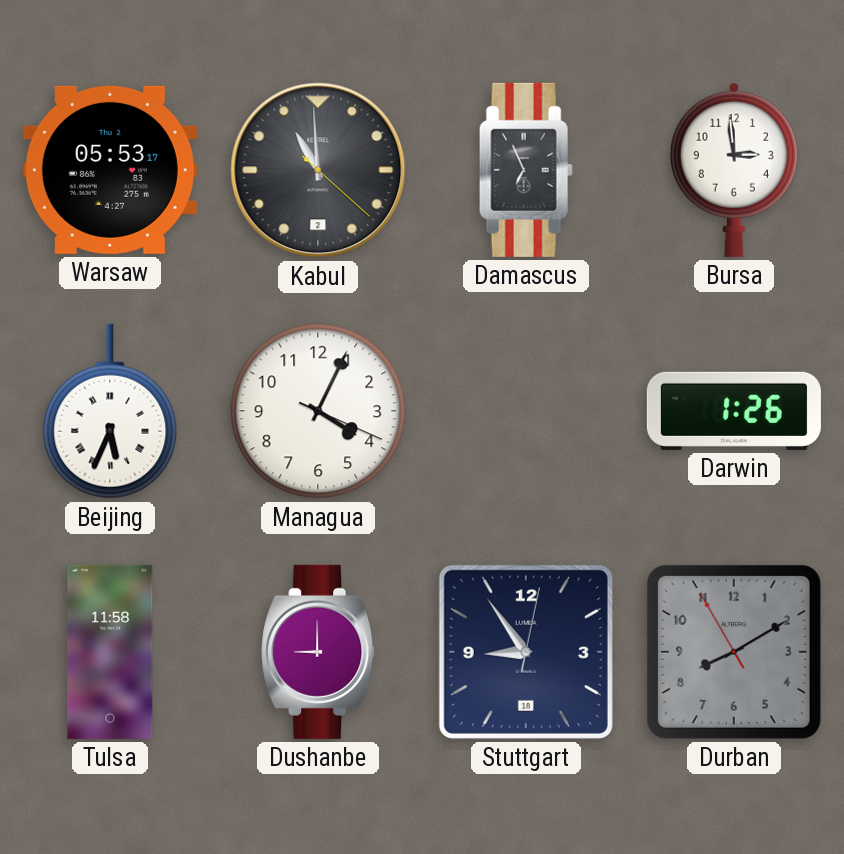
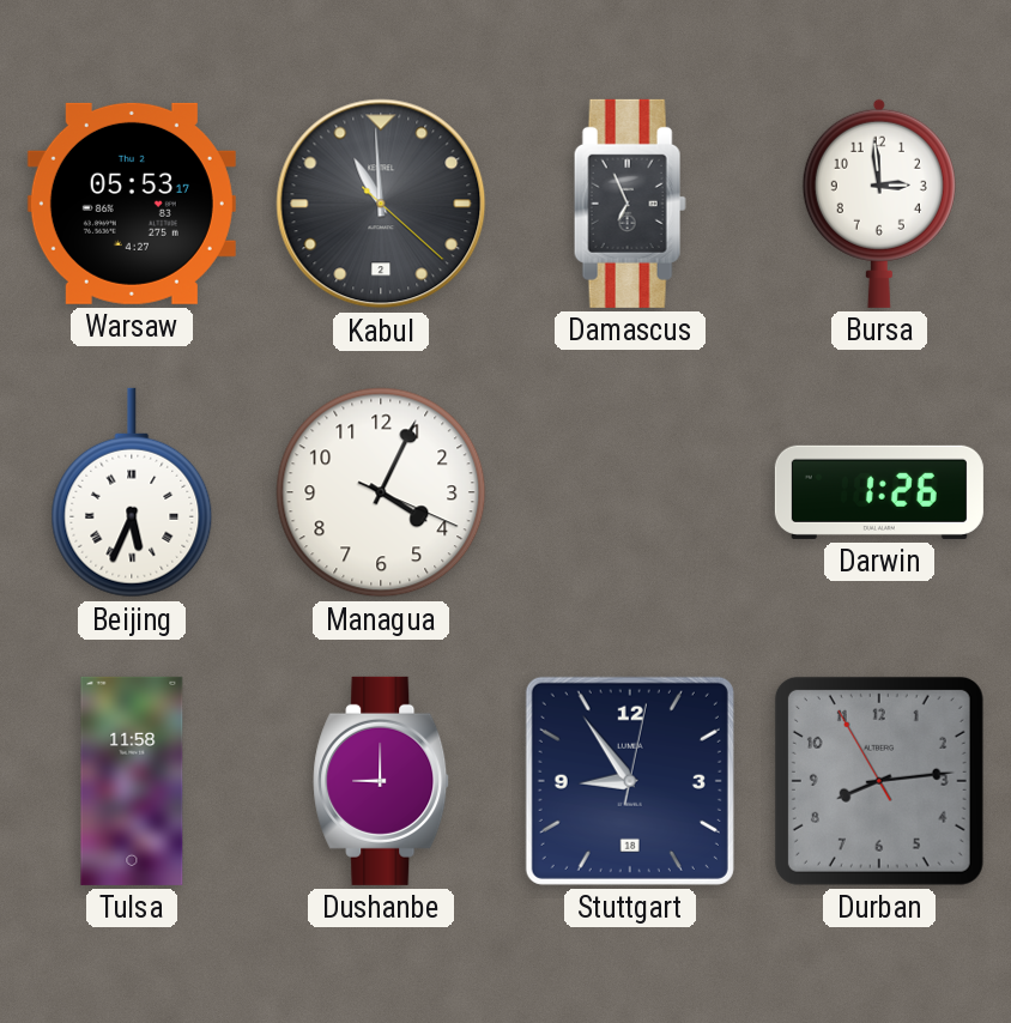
Durban: 8:09 -> 8:13
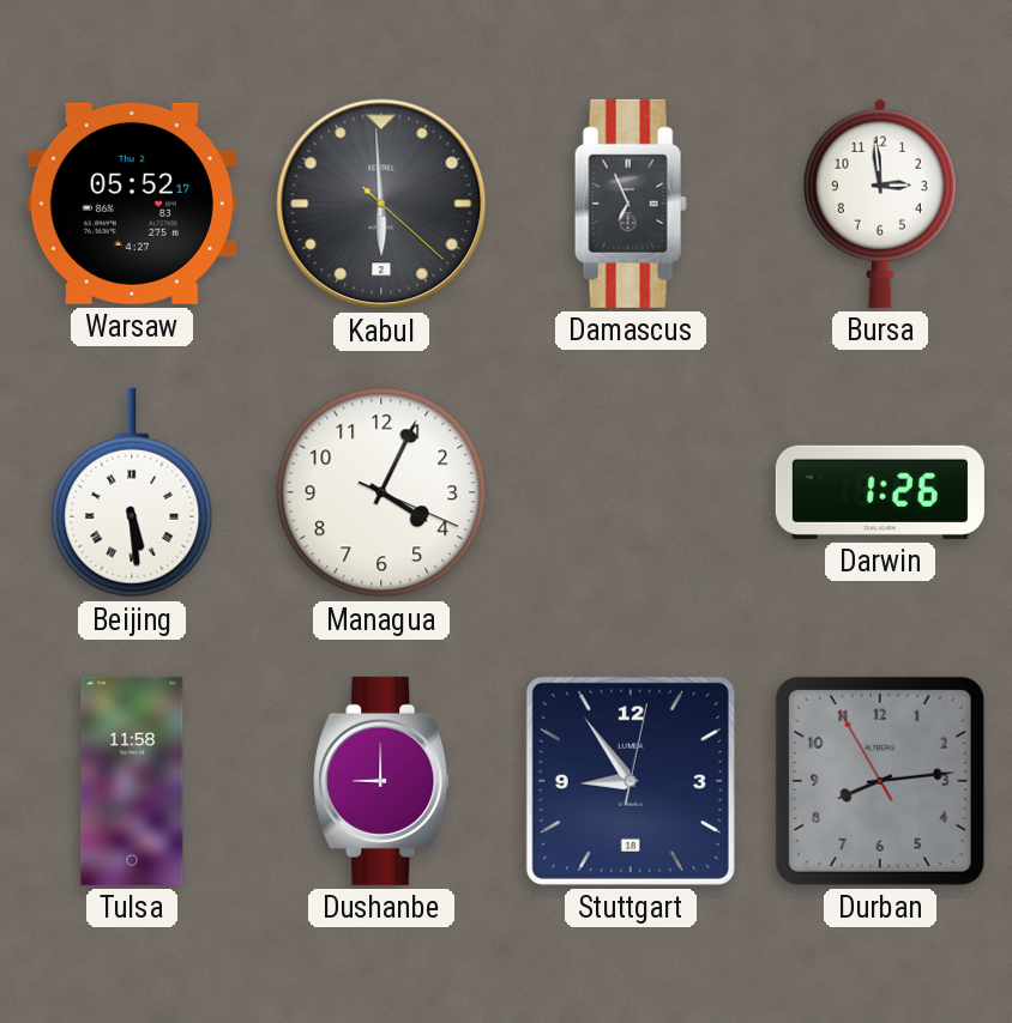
Warsaw: 05:53 -> 05:52
Kabul: 10:59 -> 5:59
Beijing: 5:34 -> 5:29
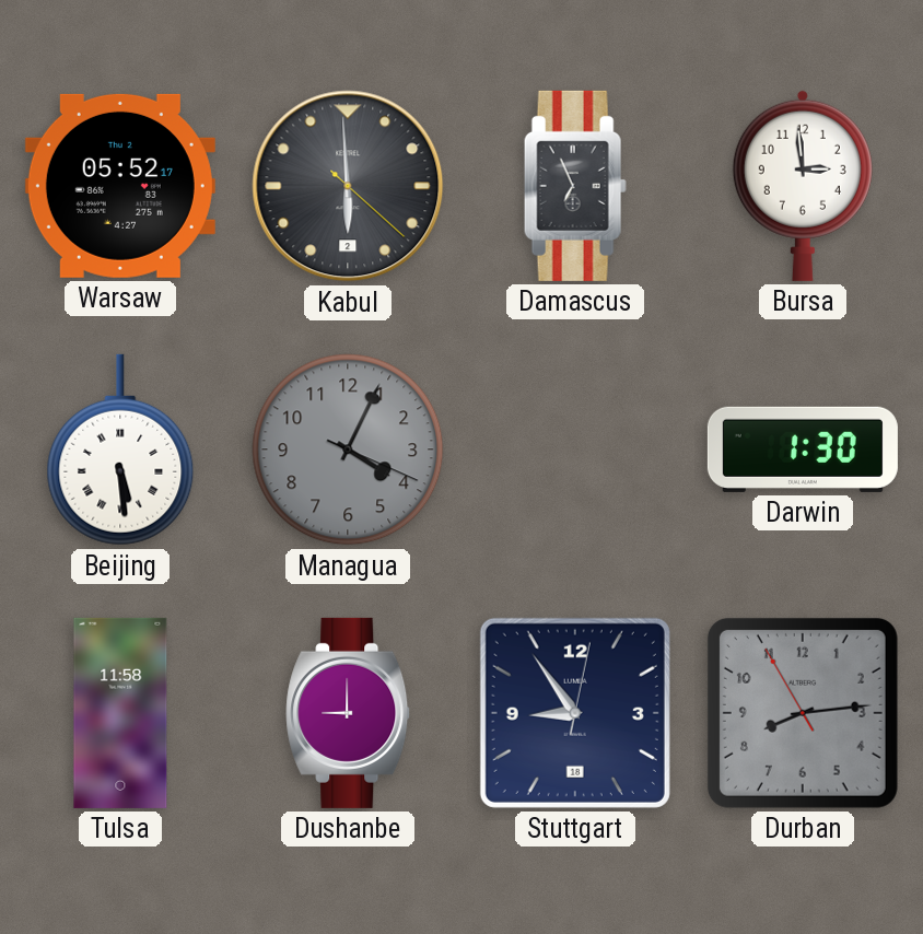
Managua dial: white -> grey
Darwin: 1:26 -> 1:30
